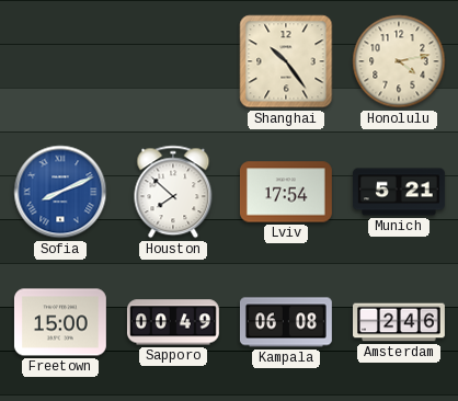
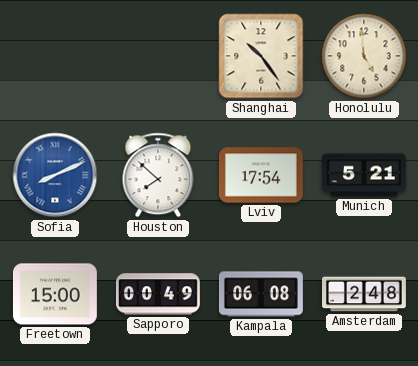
Honolulu: 4:13 -> 4:59
Amsterdam: 2:46 -> 2:48
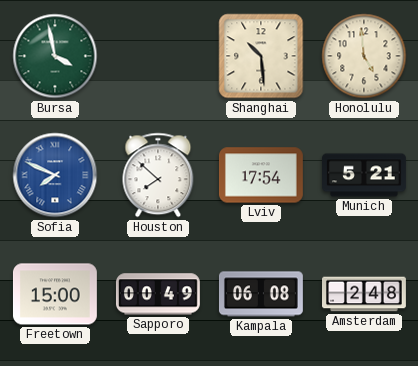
Bursa: none -> 3:58
Shanghai: 10:24 -> 10:29
Sofia: 8:11 -> 7:49
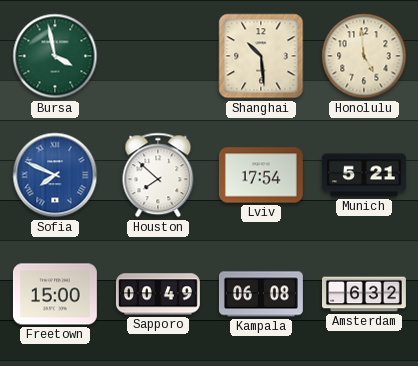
Amsterdam: 2:48 -> 6:32
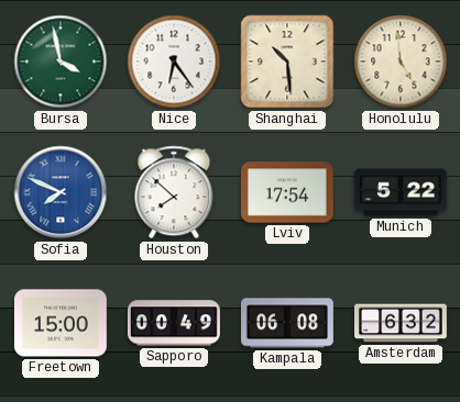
Nice: none -> 6:24
Munich: 5:21 -> 5:22
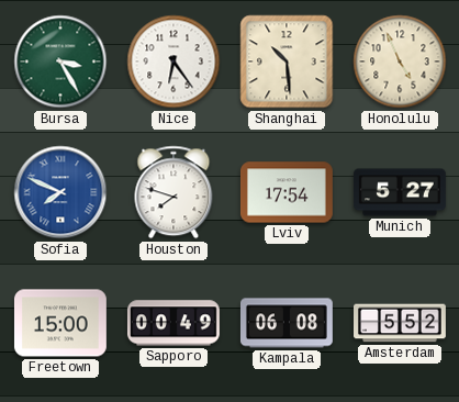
Bursa: 3:58 -> 3:25
Honolulu: 4:59 -> 4:56
Houston: 7:52 -> 7:48
Munich: 5:22 -> 5:27
Amsterdam: 6:32 -> 5:52
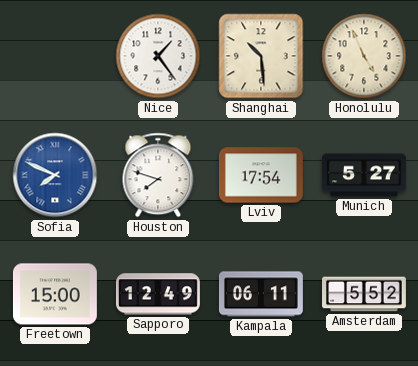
Bursa: 3:25 -> none
Nice: 6:24 -> 1:24
Sapporo: 00:49 -> 12:49
Kampala: 06:08 -> 06:11
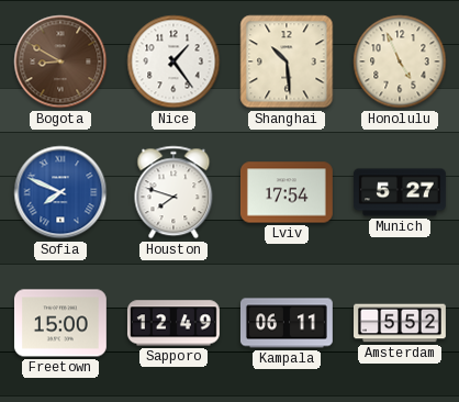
Bogota: none -> 8:50
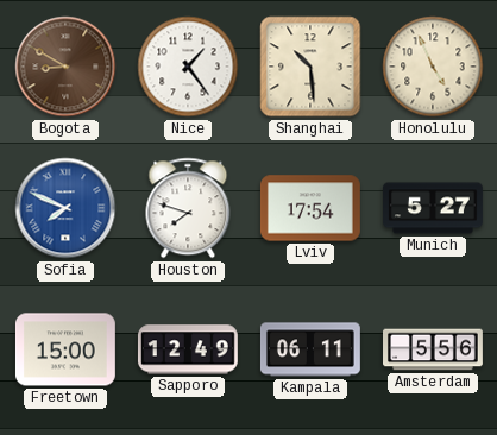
Amsterdam: 5:52 -> 5:56
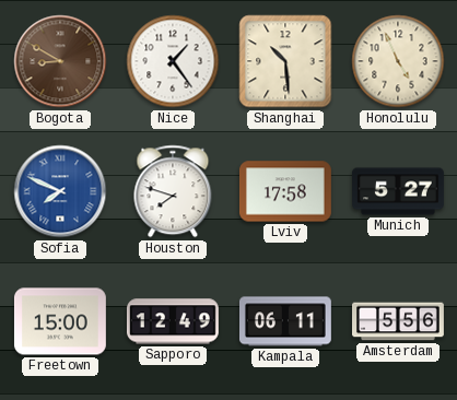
Lviv: 17:54 -> 17:58
